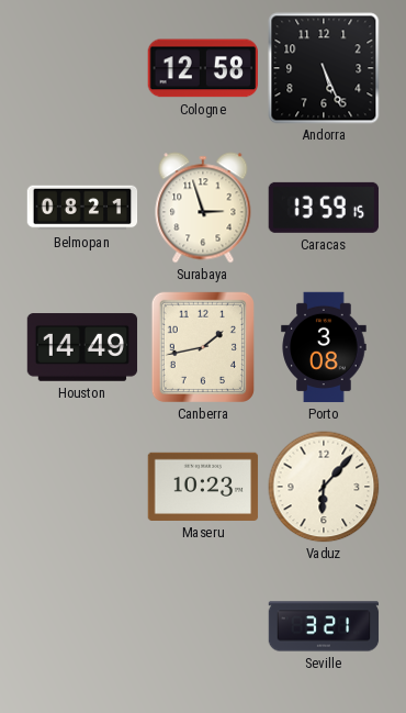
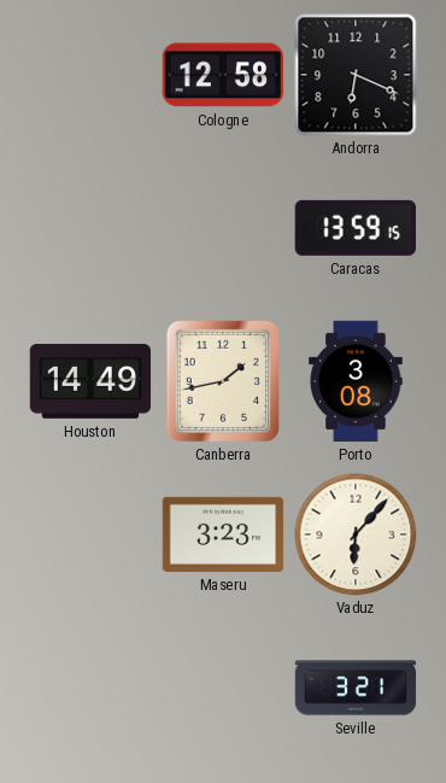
Andorra: 5:26 -> 6:19
Belmopan: 08:21 -> none
Surabaya: 2:57 -> none
Maseru: 10:23 -> 3:23
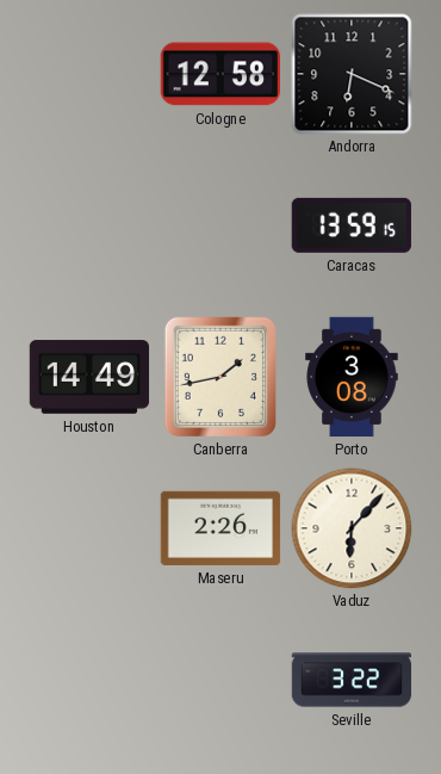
Maseru: 3:23 -> 2:26
Seville: 3:21 -> 3:22
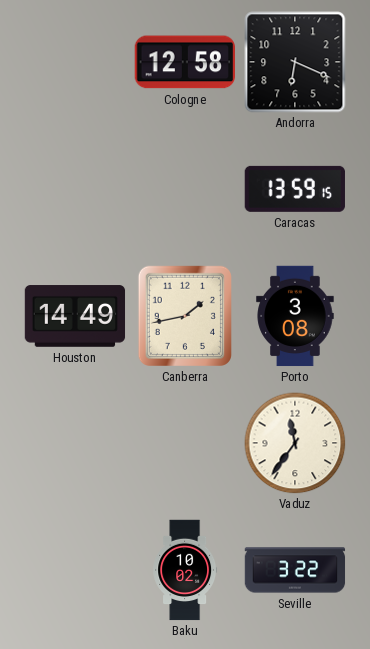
Maseru: 2:26 -> none
Vaduz: 6:07 -> 11:36
Baku: none -> 10:02
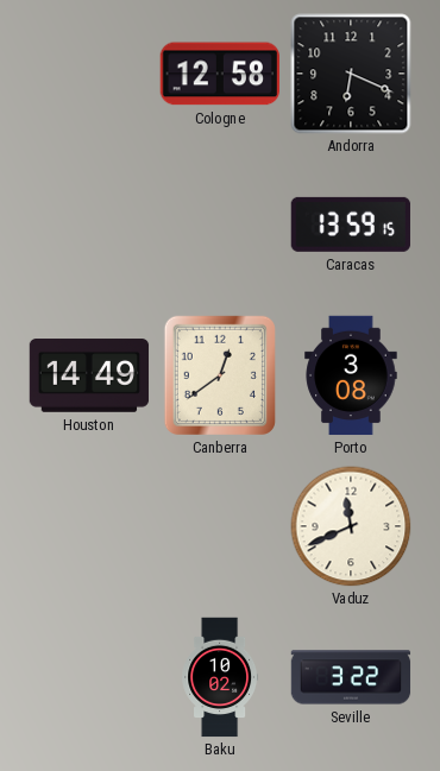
Canberra: 1:43 -> 12:39
Vaduz: 11:36 -> 11:41
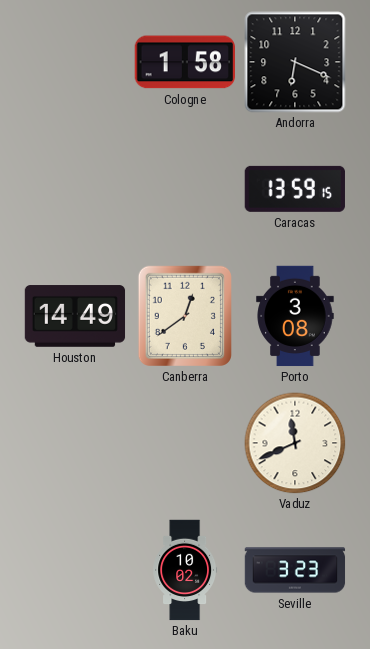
Cologne: 12:58 -> 1:58
Seville: 3:22 -> 3:23
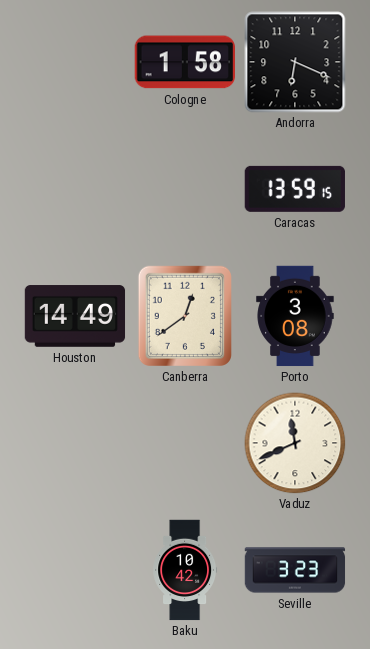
Baku: 10:02 -> 10:42
